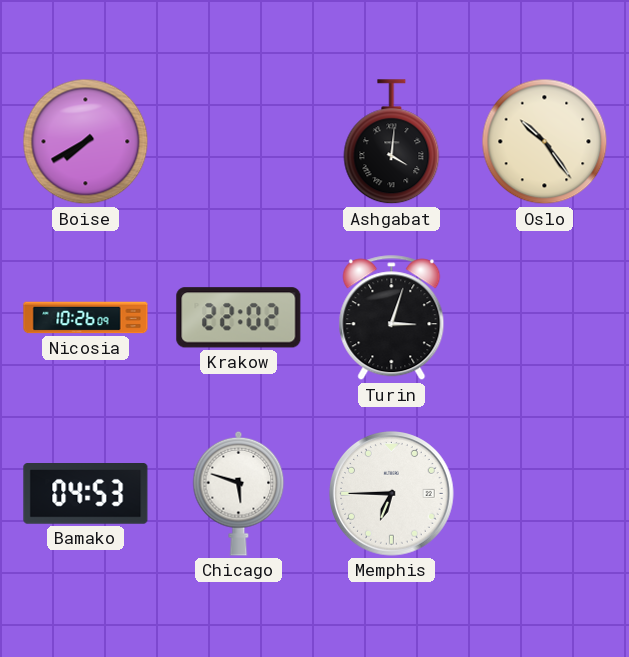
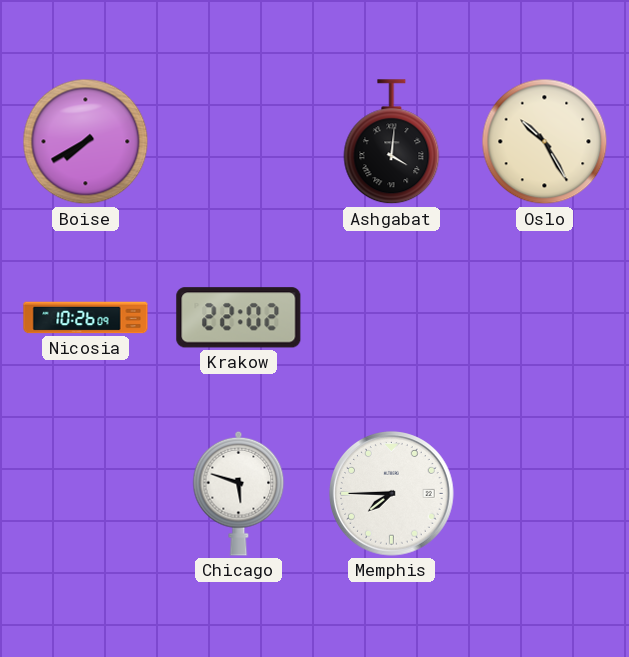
Oslo: 10:24 -> 10:25
Turin: 3:03 -> none
Bamako: 04:53 -> none
Memphis: 6:45 -> 7:45
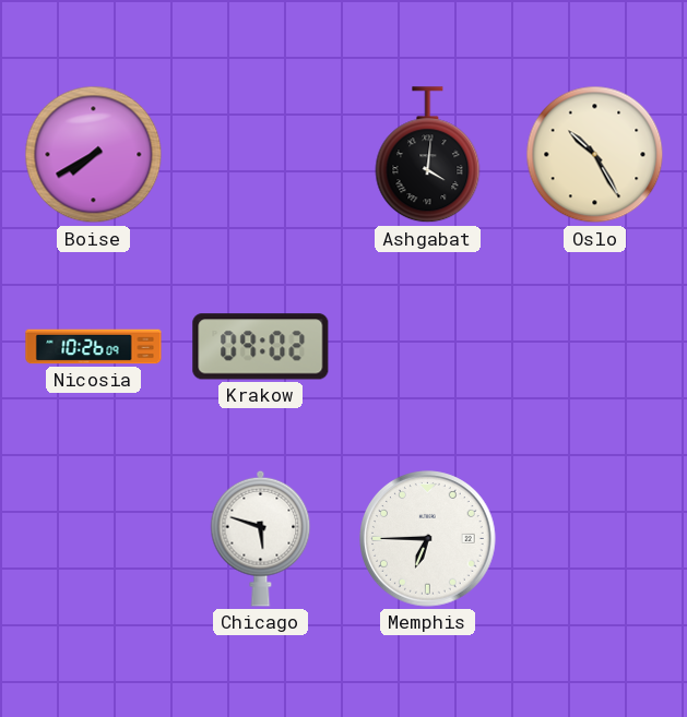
Krakow: 22:02 -> 09:02
Memphis: 7:45 -> 6:45
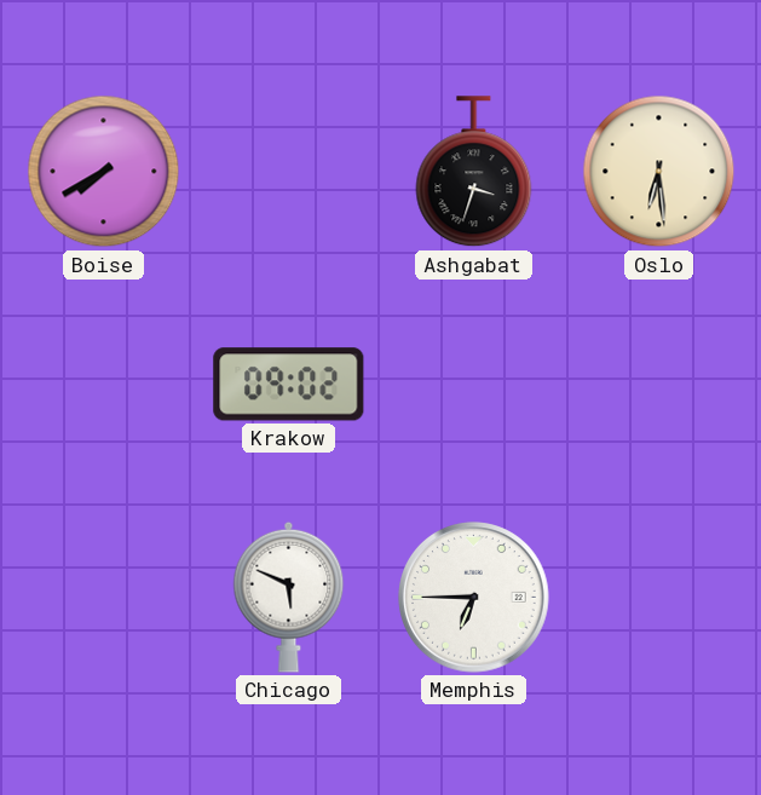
Ashgabat: 4:01 -> 3:33
Oslo: 10:25 -> 6:29
Nicosia: 10:26 -> none
Chicago: 5:48 -> 5:49
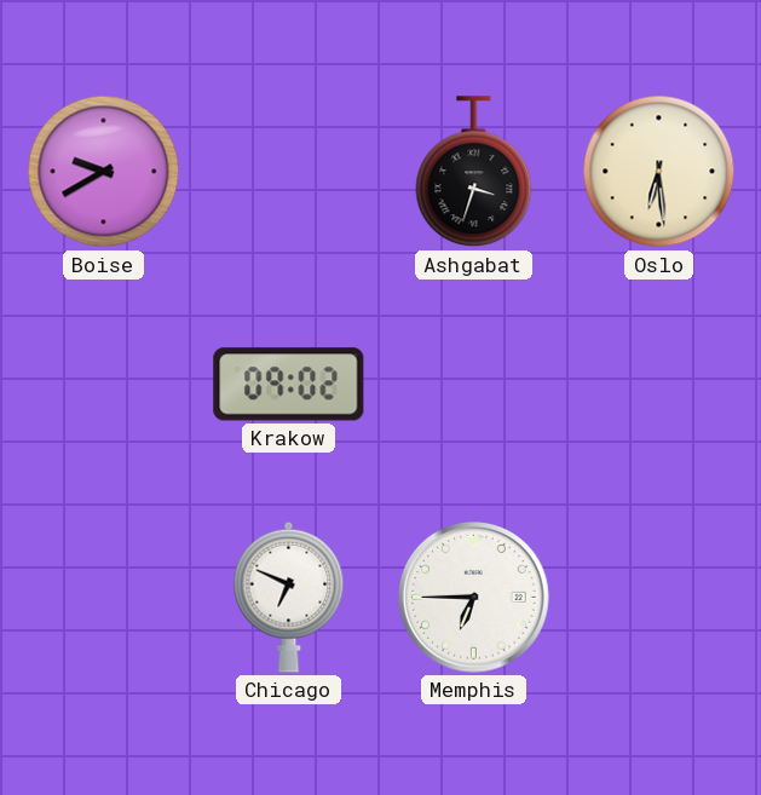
Boise: 7:40 -> 9:40
Chicago: 5:49 -> 6:49
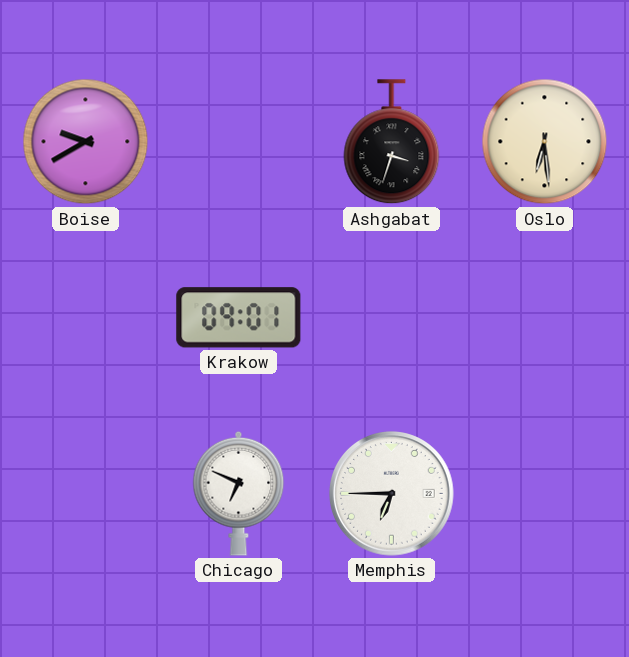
Krakow: 09:02 -> 09:01
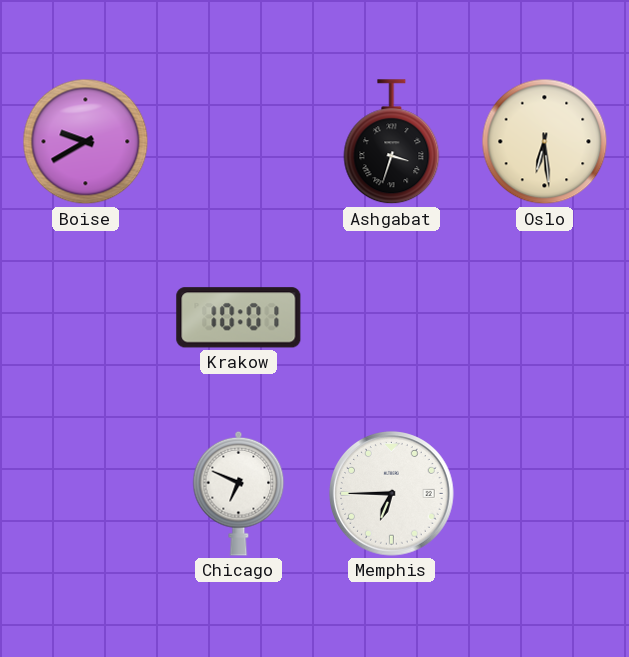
Krakow: 09:01 -> 10:01
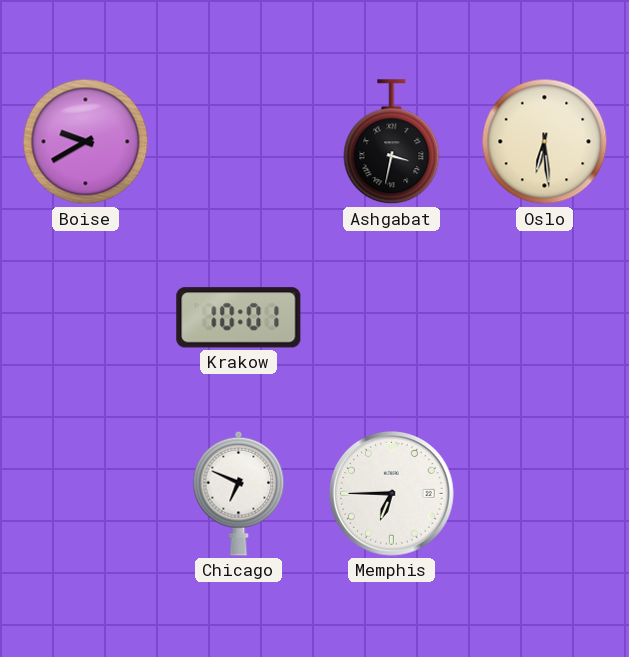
Ashgabat: 3:33 -> 3:32
